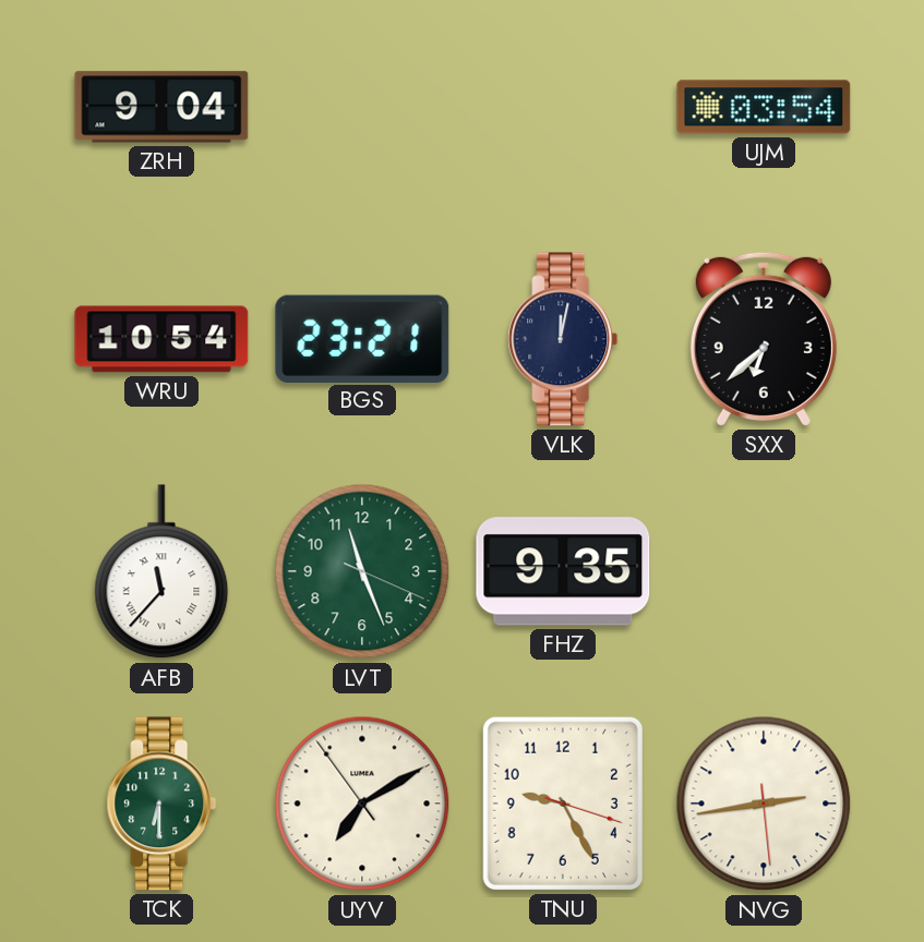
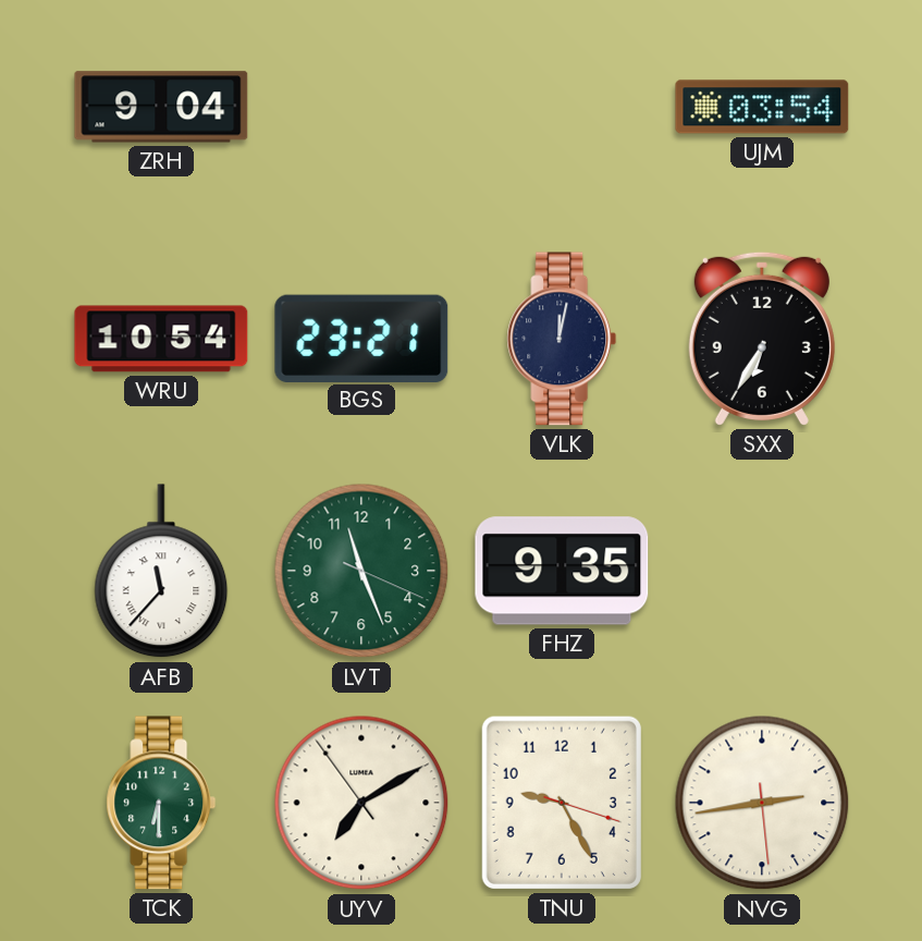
SXX: 6:38 -> 6:35
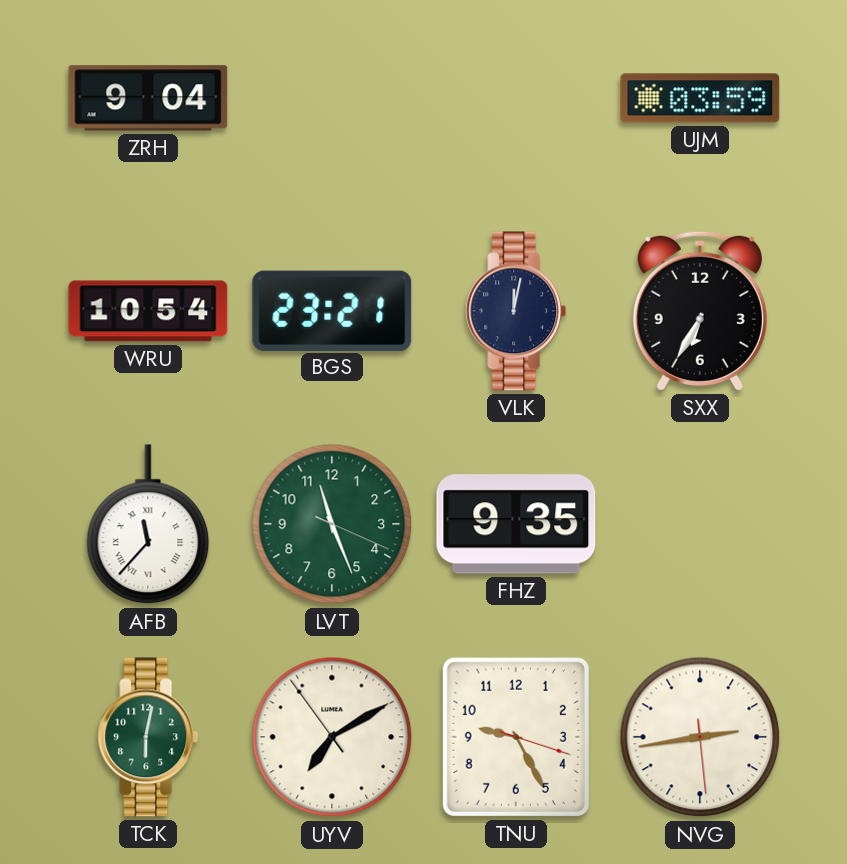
UJM: 03:54 -> 03:59
TCK: 6:30 -> 6:02
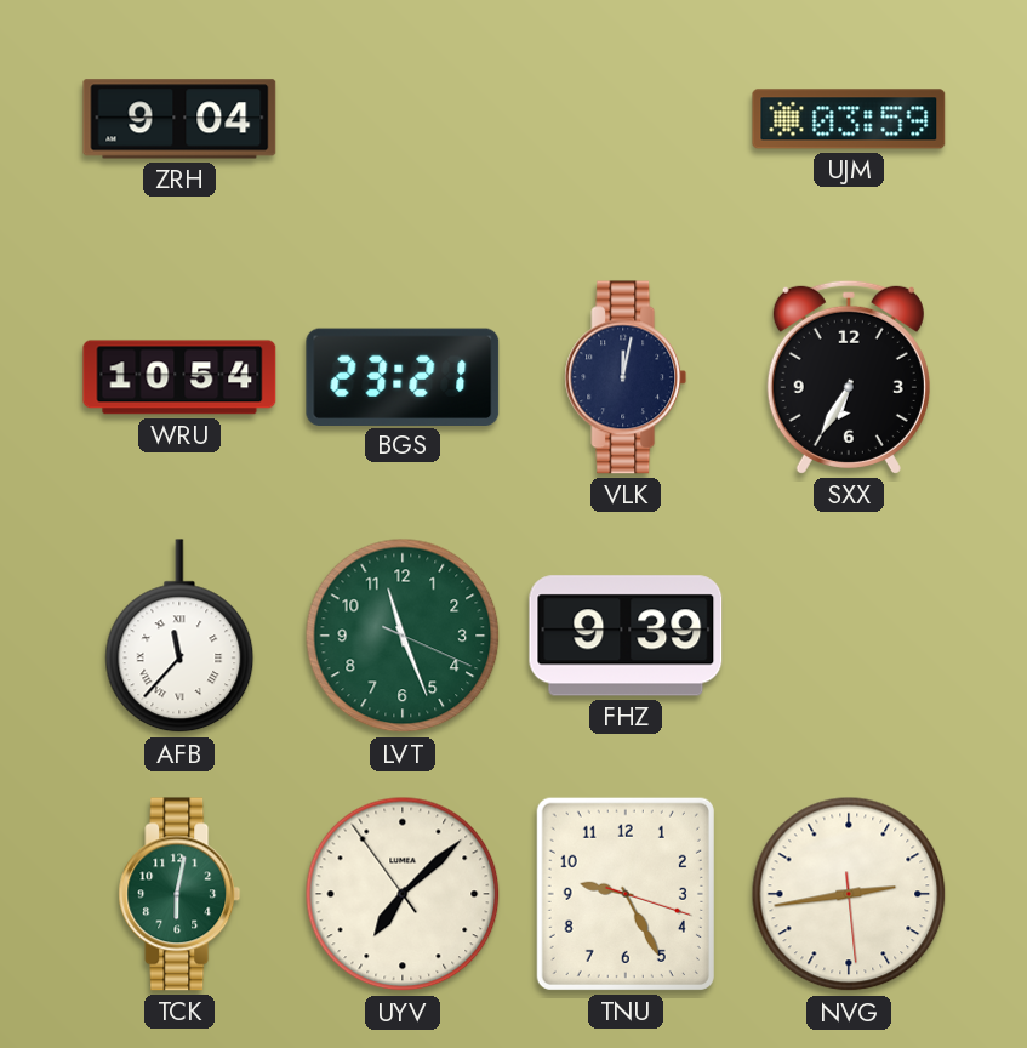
FHZ: 9:35 -> 9:39
UYV: 7:09 -> 7:07
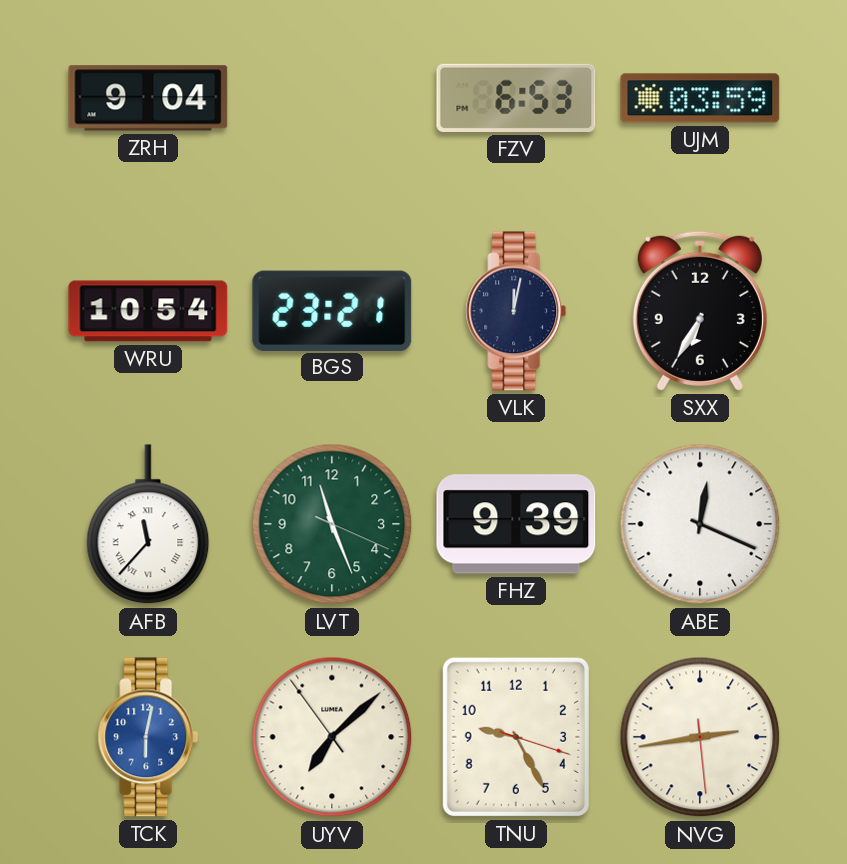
FZV: none -> 6:53
ABE: none -> 12:19
TCK dial: green -> blue
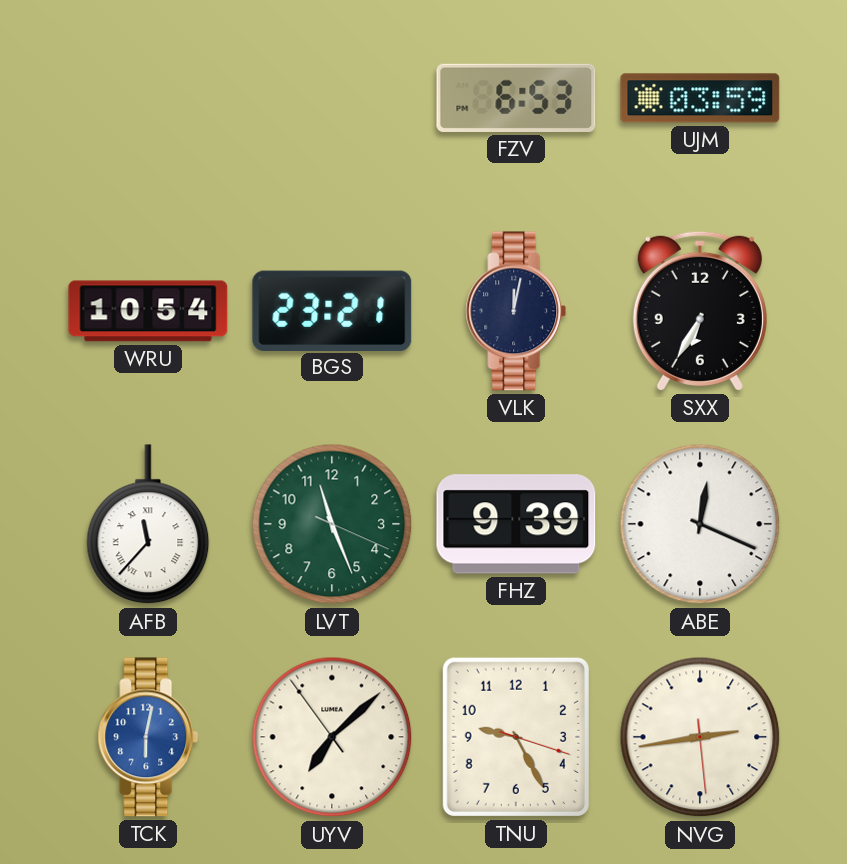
ZRH: 9:04 -> none
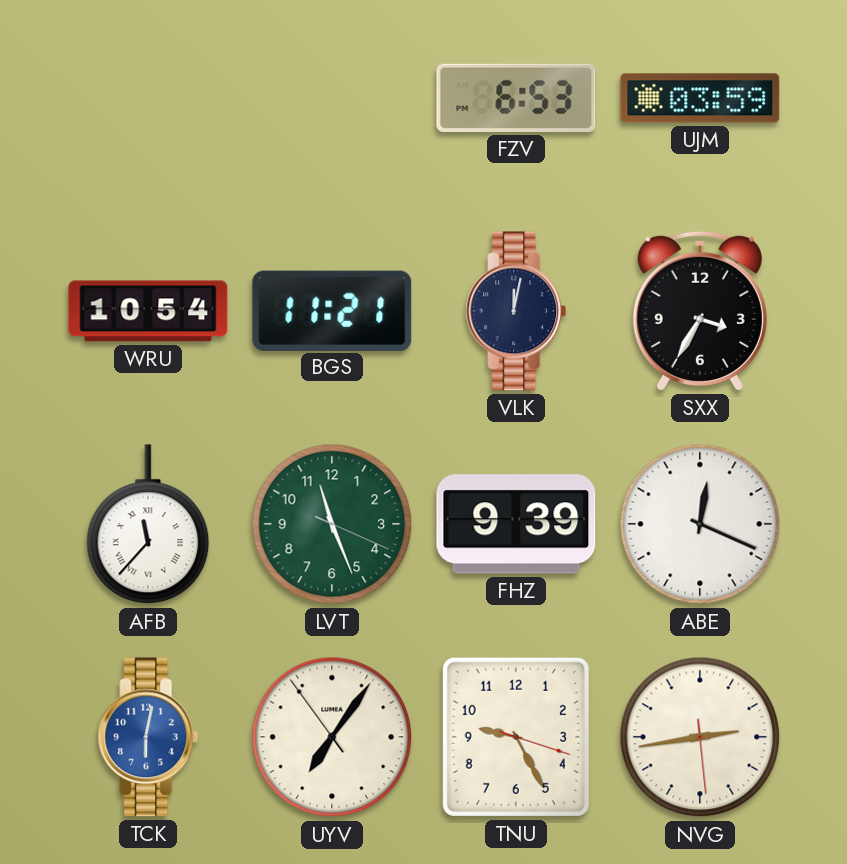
BGS: 23:21 -> 11:21
SXX: 6:35 -> 3:35
UYV: 7:07 -> 7:05
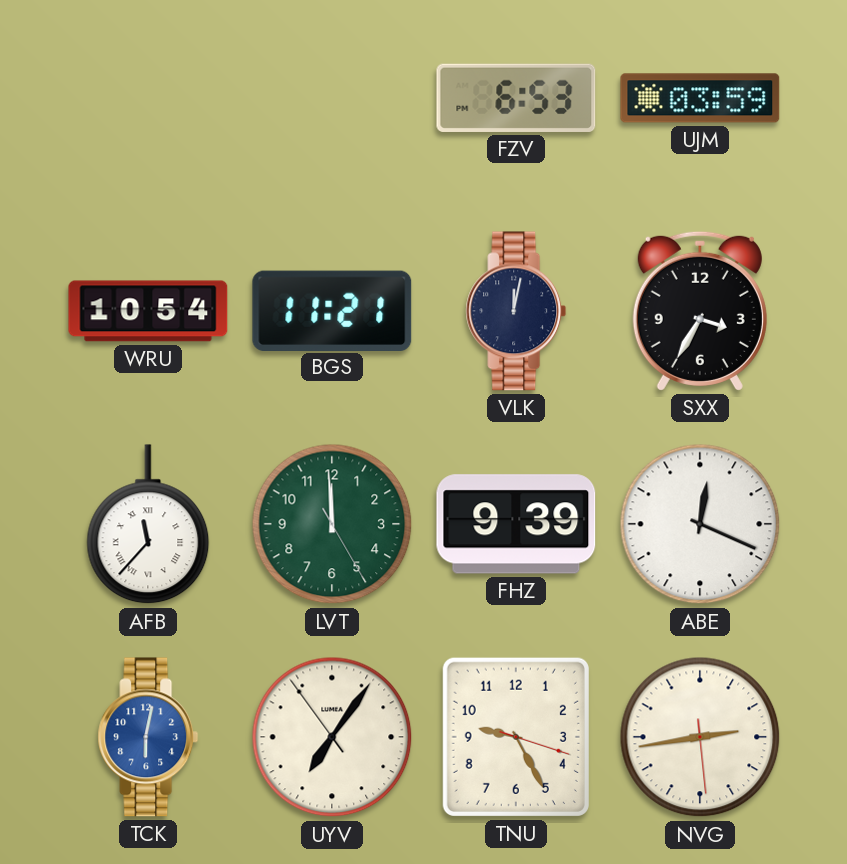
LVT: 11:26 -> 11:59
